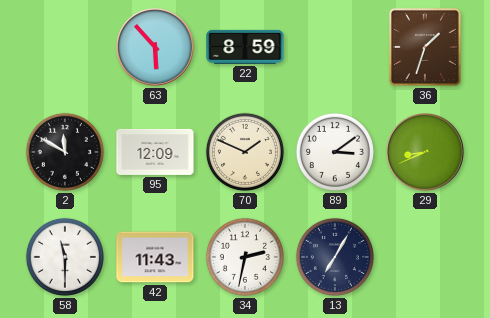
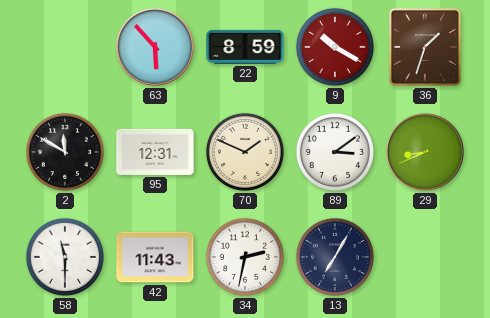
9: none -> 10:20
95: 12:09 -> 12:31
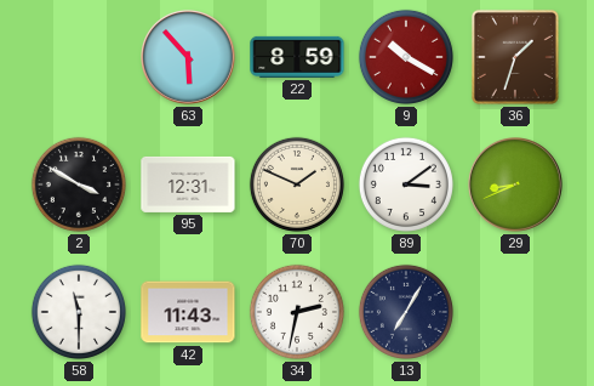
2: 11:50 -> 3:50
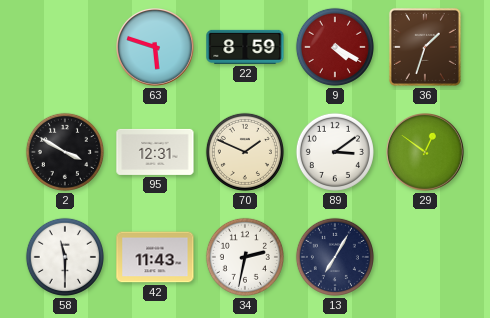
63: 5:53 -> 5:48
9: 10:20 -> 4:20
29: 8:41 -> 12:51
